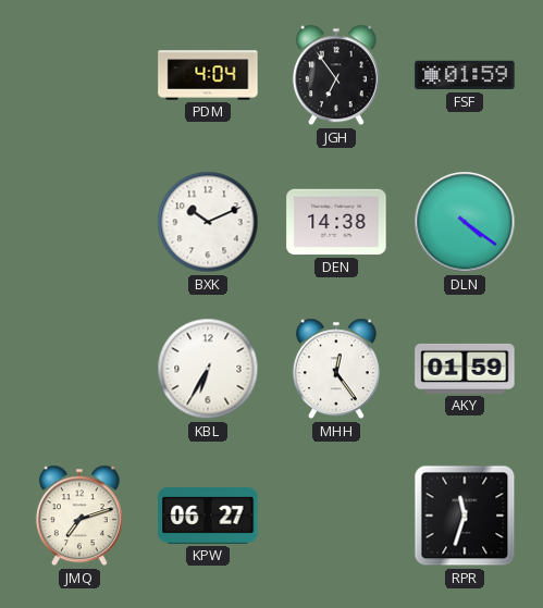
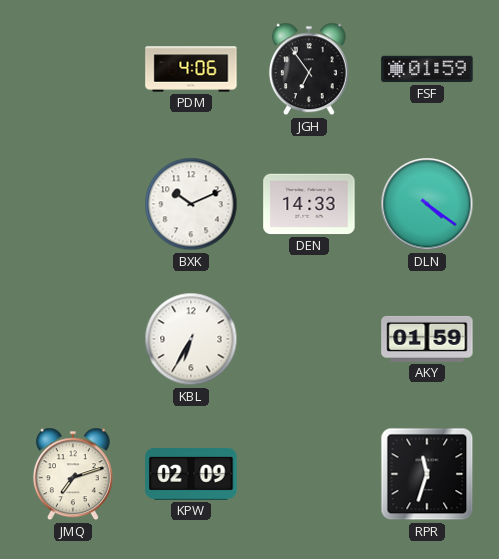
PDM: 4:04 -> 4:06
DEN: 14:38 -> 14:33
MHH: 12:24 -> none
KPW: 06:27 -> 02:09
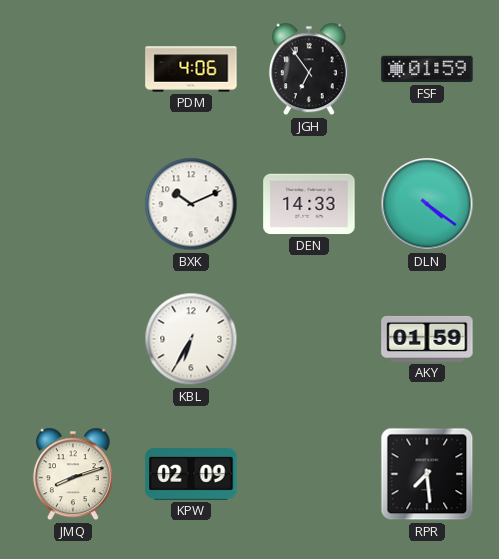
JMQ: 7:12 -> 8:12
RPR: 11:33 -> 7:29
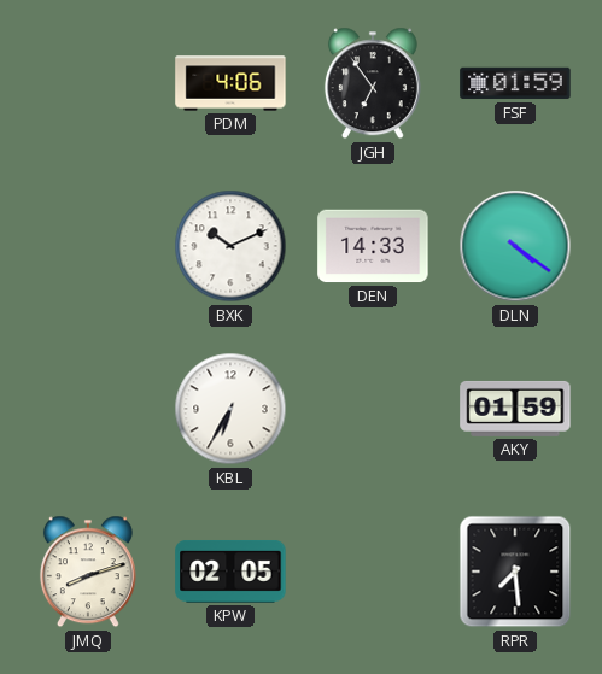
KPW: 02:09 -> 02:05
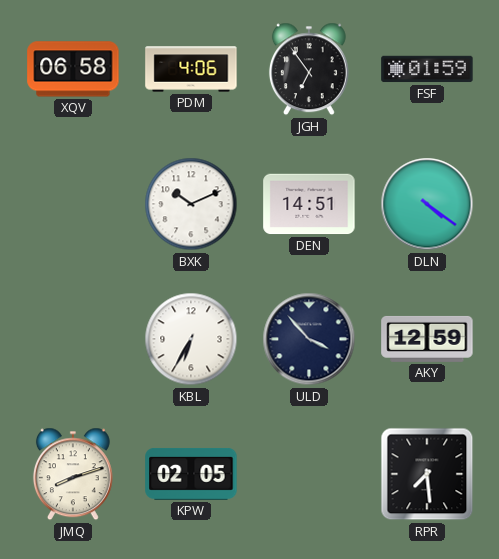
XQV: none -> 06:58
DEN: 14:33 -> 14:51
ULD: none -> 3:53
AKY: 01:59 -> 12:59
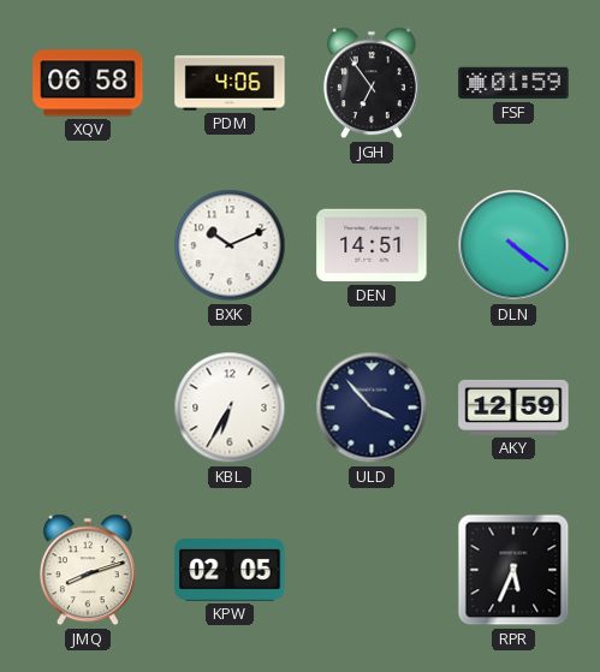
RPR: 7:29 -> 5:34
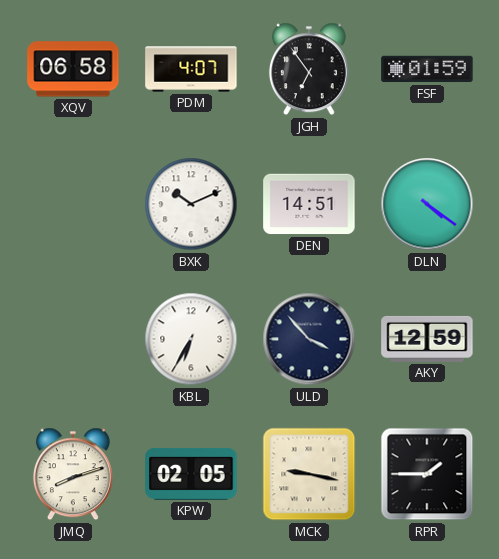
PDM: 4:06 -> 4:07
MCK: none -> 9:17
RPR: 5:34 -> 1:45
